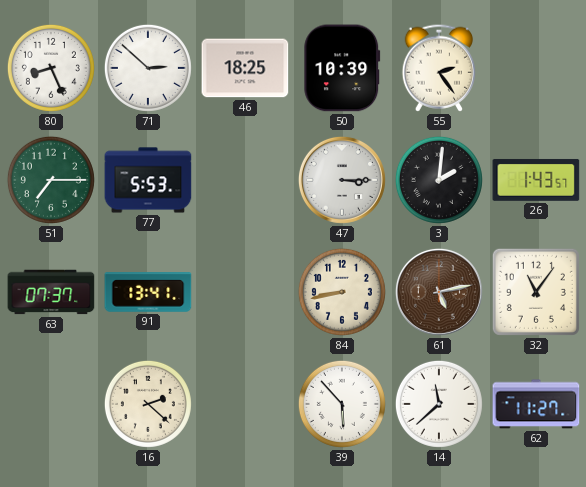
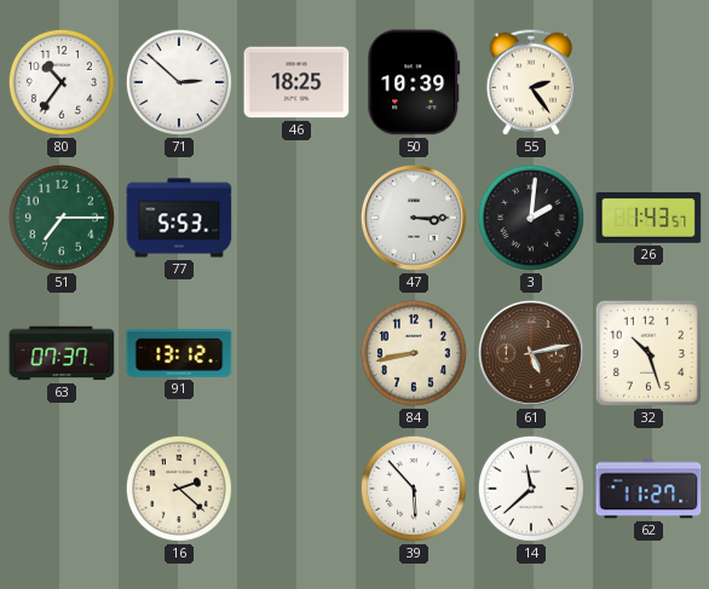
80: 8:26 -> 10:36
91: 13:41 -> 13:12
32: 11:06 -> 10:27
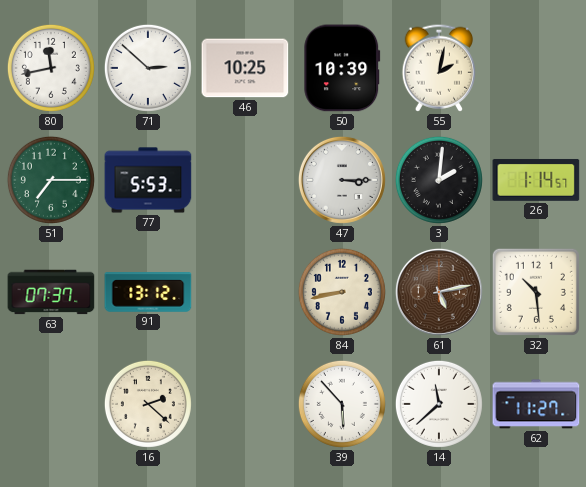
80: 10:36 -> 11:43
46: 18:25 -> 10:25
55: 2:24 -> 2:02
26: 1:43 -> 1:14
32: 10:27 -> 10:29
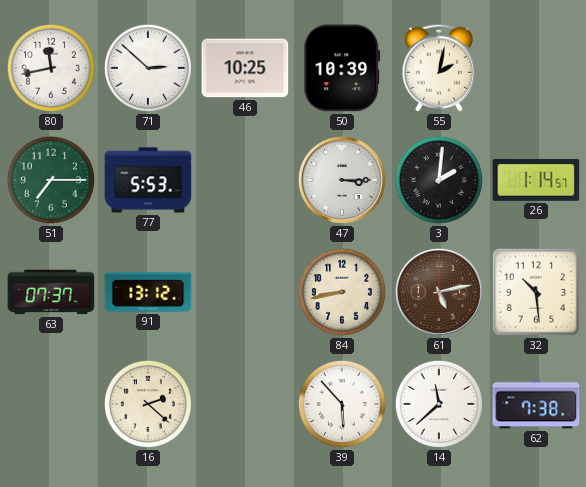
62: 11:27 -> 7:38
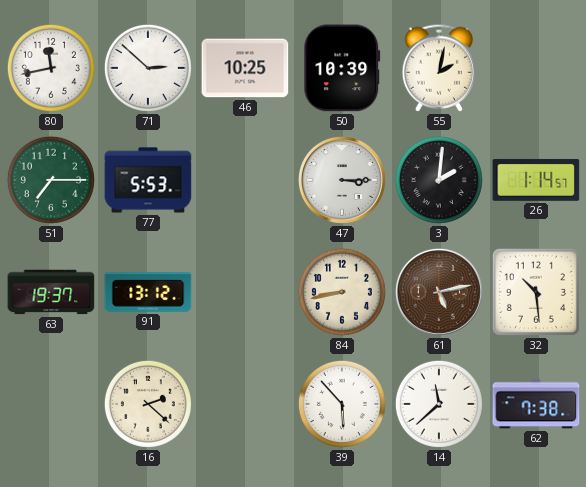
63: 07:37 -> 19:37
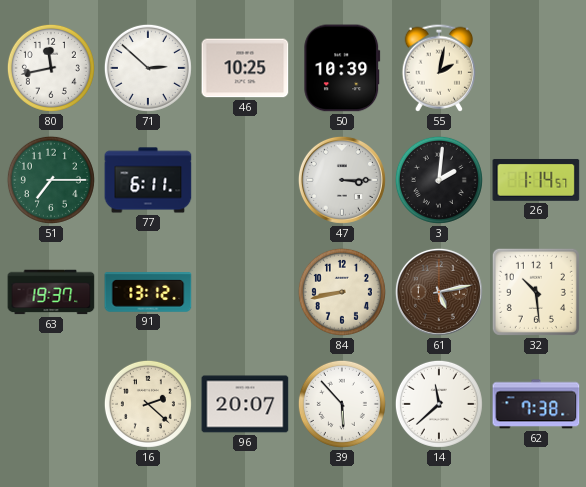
77: 5:53 -> 6:11
96: none -> 20:07
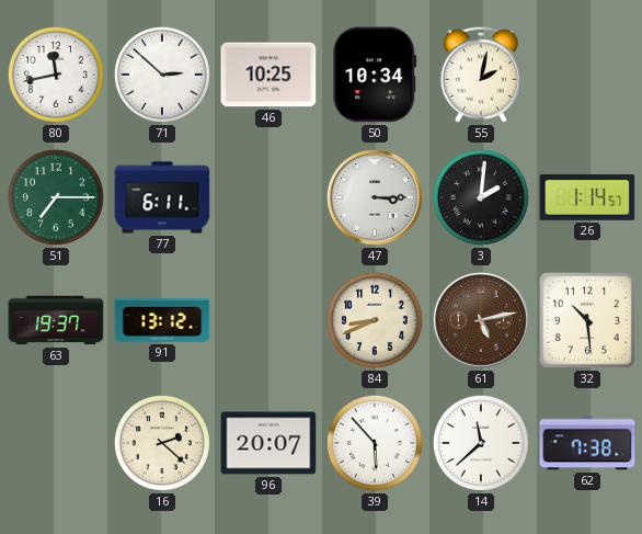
50: 10:39 -> 10:34
84: 8:43 -> 8:41
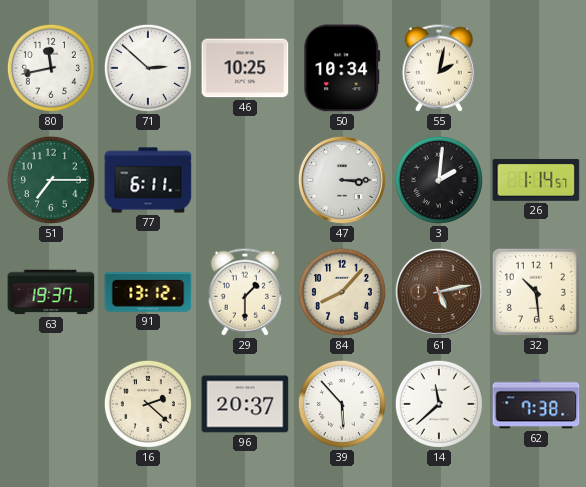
29: none -> 1:30
84: 8:41 -> 8:07
96: 20:07 -> 20:37
